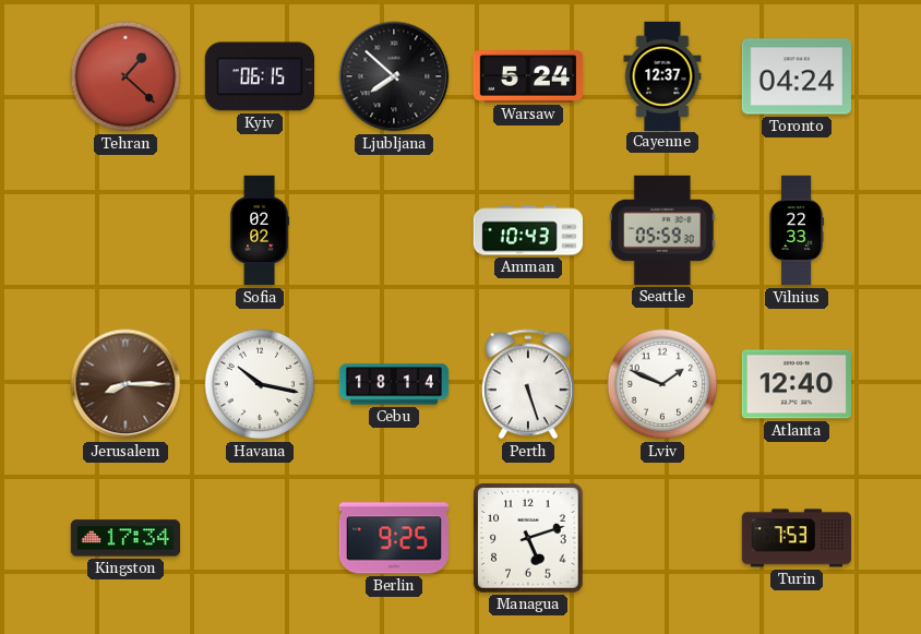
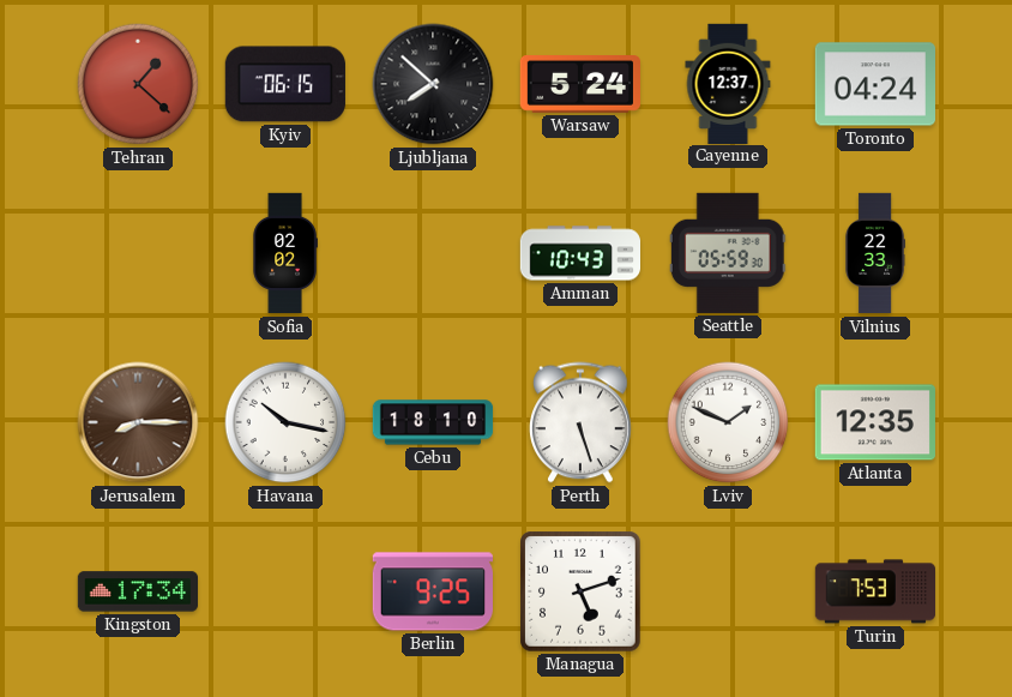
Cebu: 18:14 -> 18:10
Atlanta: 12:40 -> 12:35
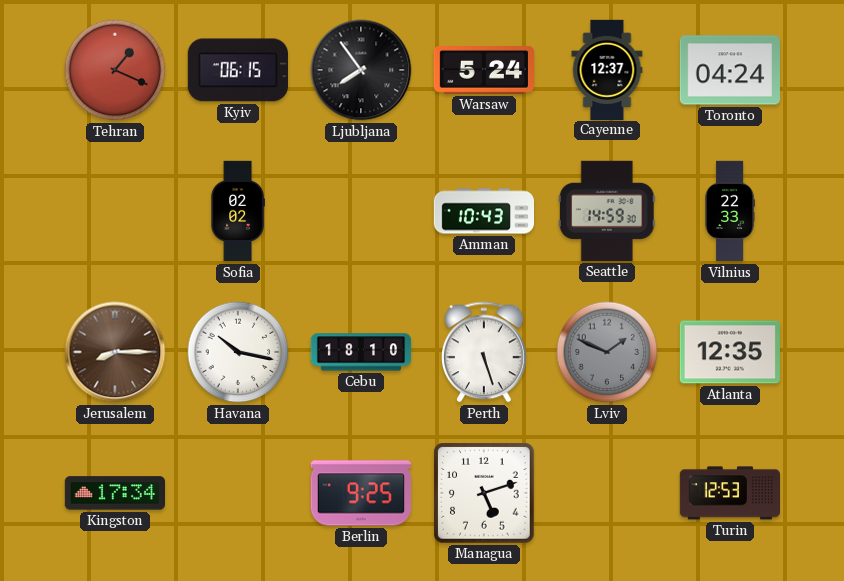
Tehran: 1:22 -> 1:19
Ljubljana: 7:52 -> 7:54
Seattle: 05:59 -> 14:59
Lviv dial: white -> grey
Turin: 7:53 -> 12:53
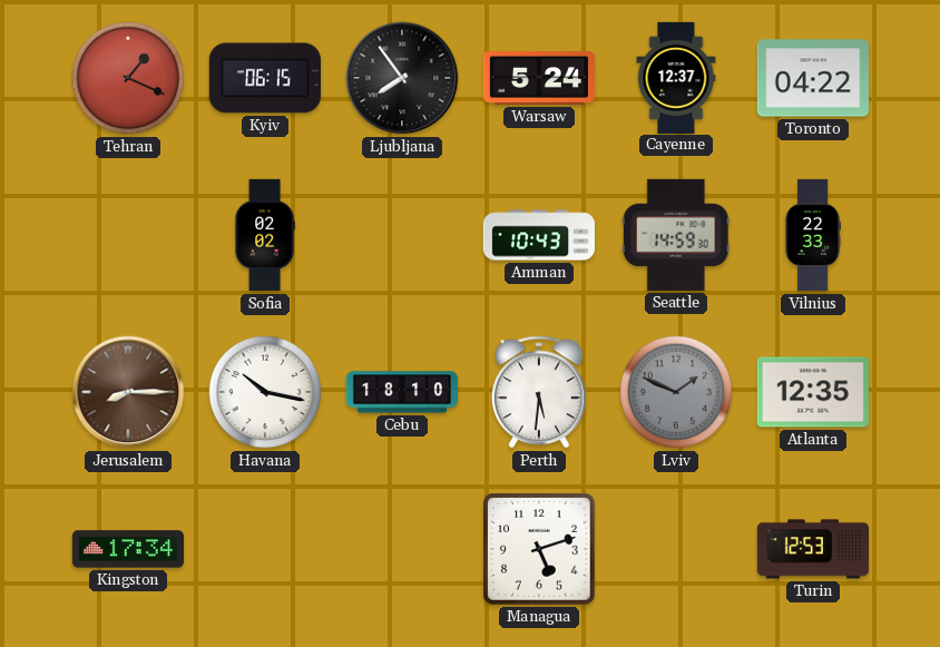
Toronto: 04:24 -> 04:22
Perth: 5:27 -> 5:31
Berlin: 9:25 -> none
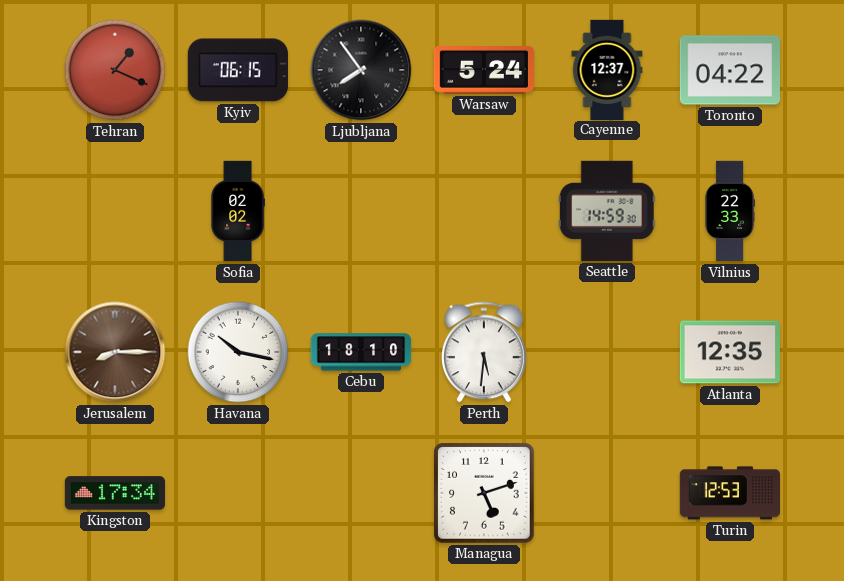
Amman: 10:43 -> none
Lviv: 1:49 -> none
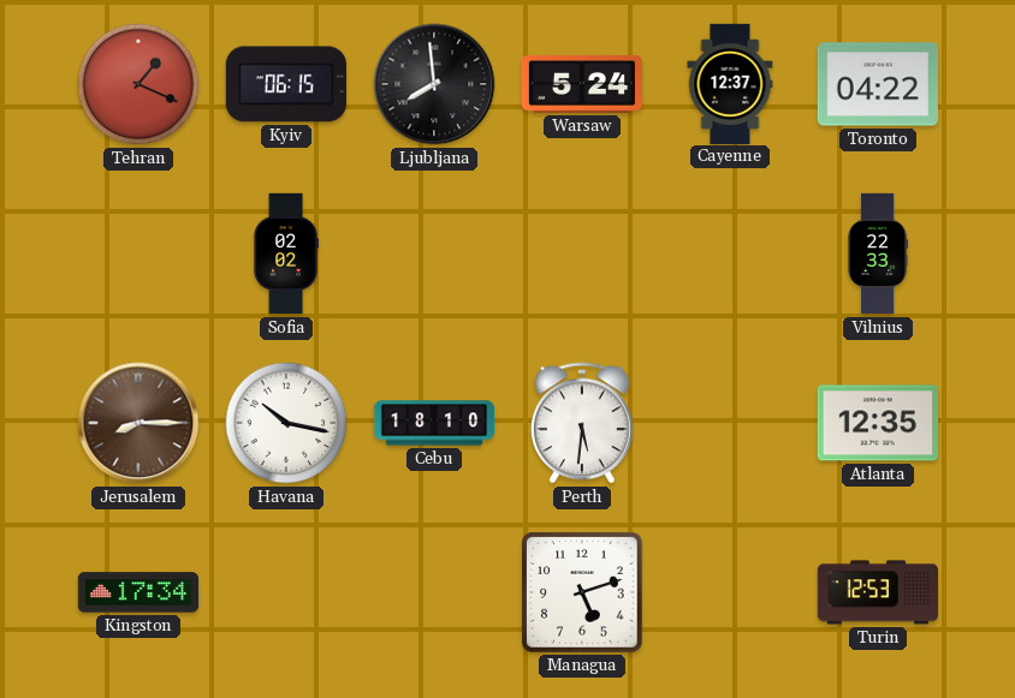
Ljubljana: 7:54 -> 7:59
Seattle: 14:59 -> none
